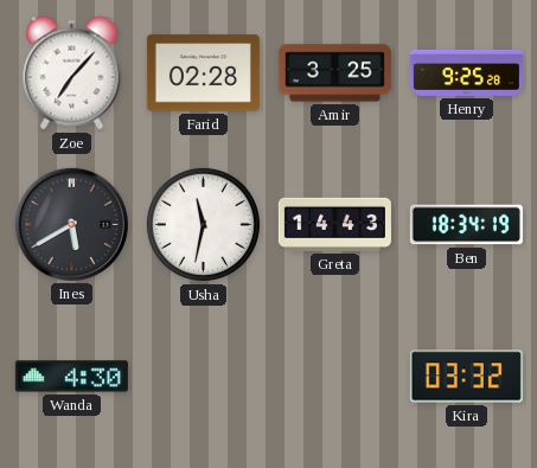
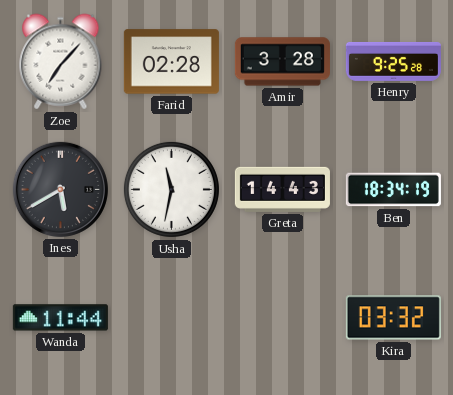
Amir: 3:25 -> 3:28
Wanda: 4:30 -> 11:44
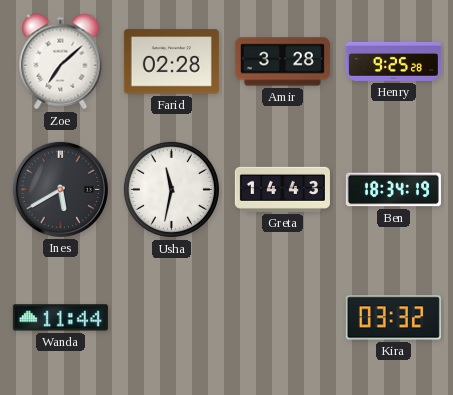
Zoe: 7:07 -> 7:08
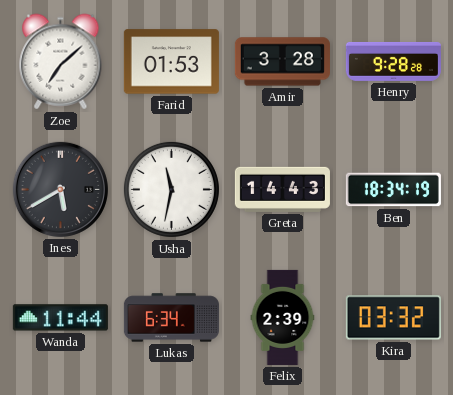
Farid: 02:28 -> 01:53
Henry: 9:25 -> 9:28
Lukas: none -> 6:34
Felix: none -> 2:39
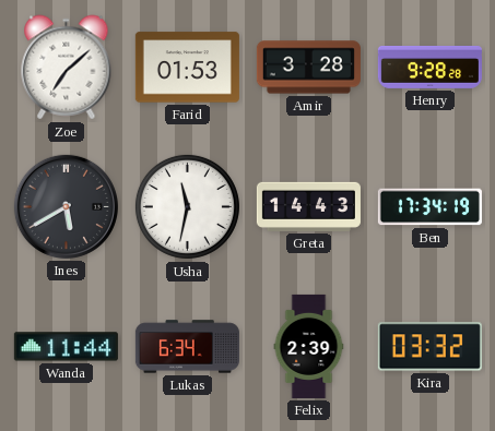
Ben: 18:34 -> 17:34
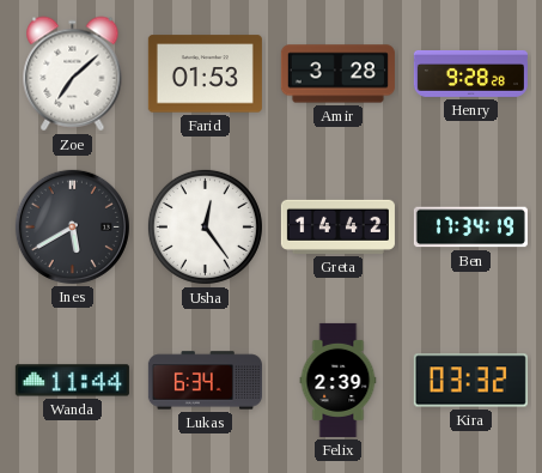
Usha: 11:32 -> 12:24
Greta: 14:43 -> 14:42
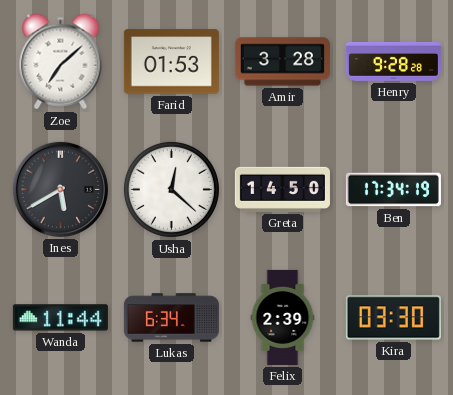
Usha: 12:24 -> 12:22
Greta: 14:42 -> 14:50
Kira: 03:32 -> 03:30
